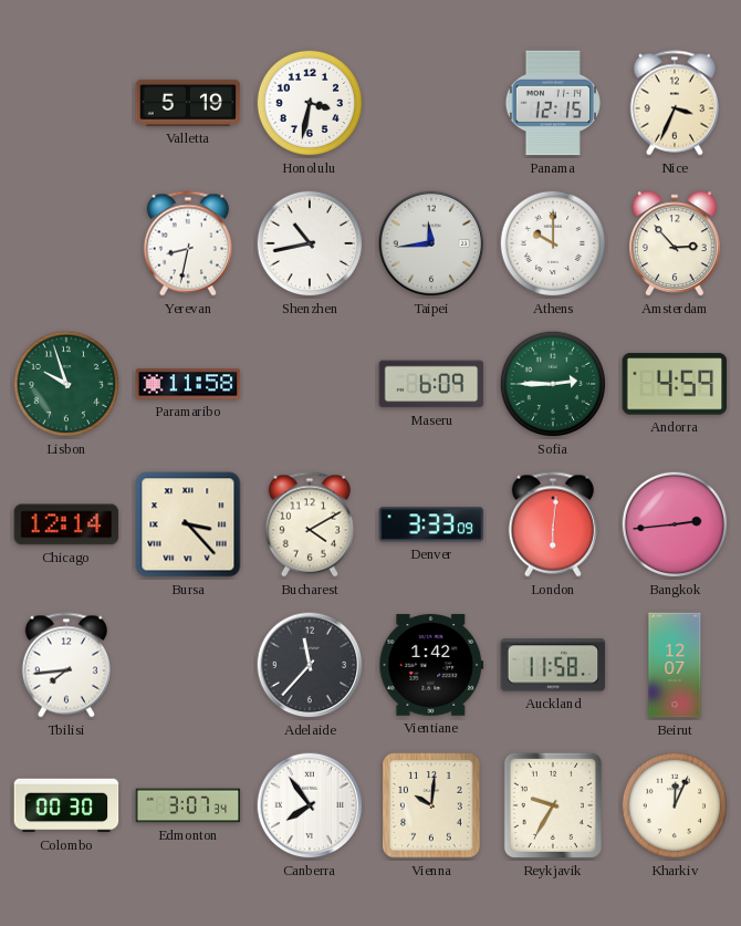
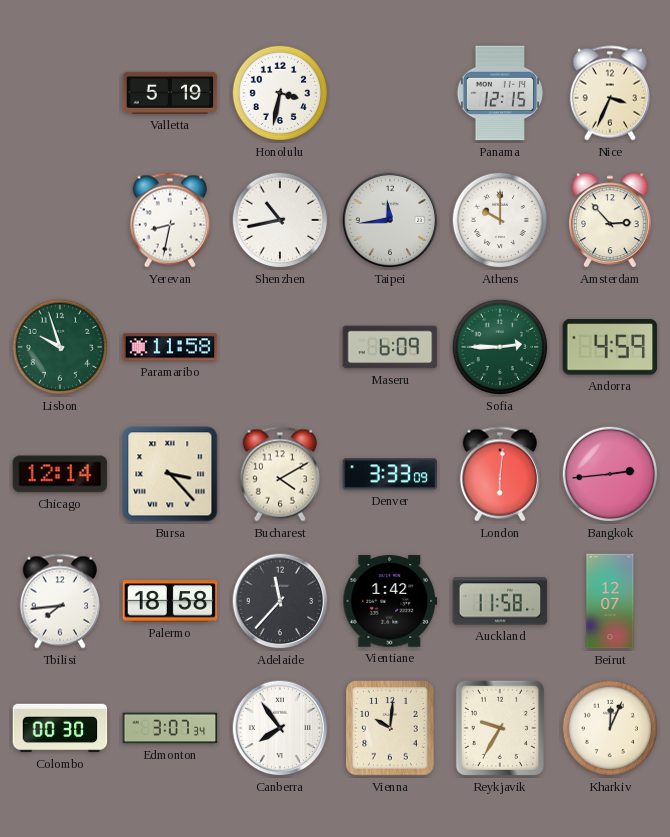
Palermo: none -> 18:58
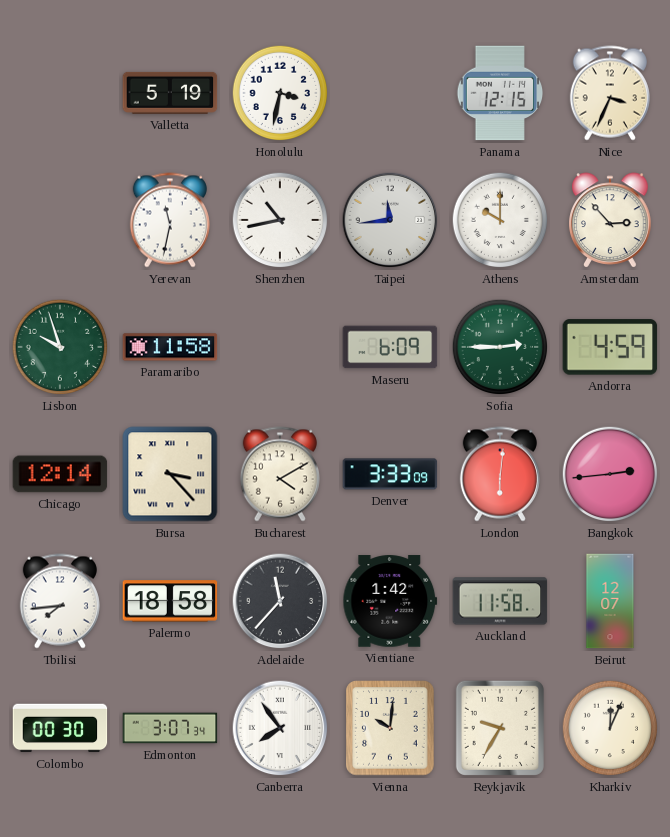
Yerevan: 8:32 -> 11:32
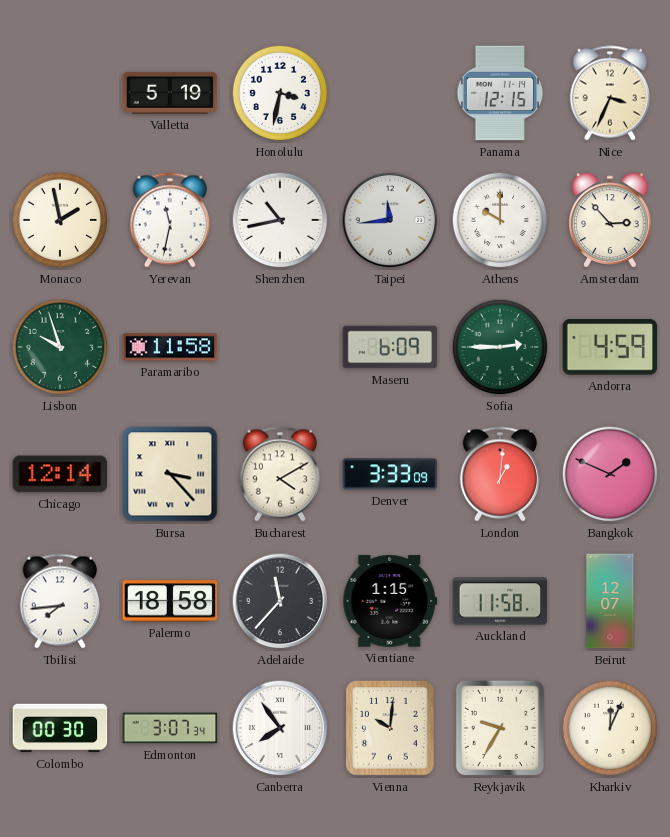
Monaco: none -> 1:58
London: 6:01 -> 1:01
Bangkok: 2:44 -> 1:49
Vientiane: 1:42 -> 1:15
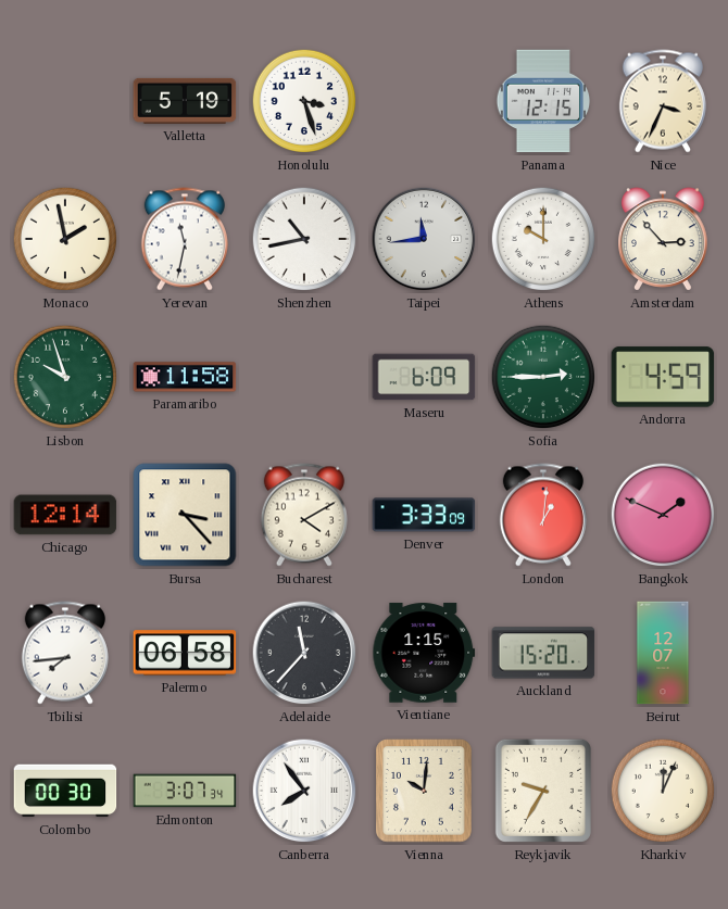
Honolulu: 3:32 -> 3:27
Palermo: 18:58 -> 06:58
Auckland: 11:58 -> 15:20
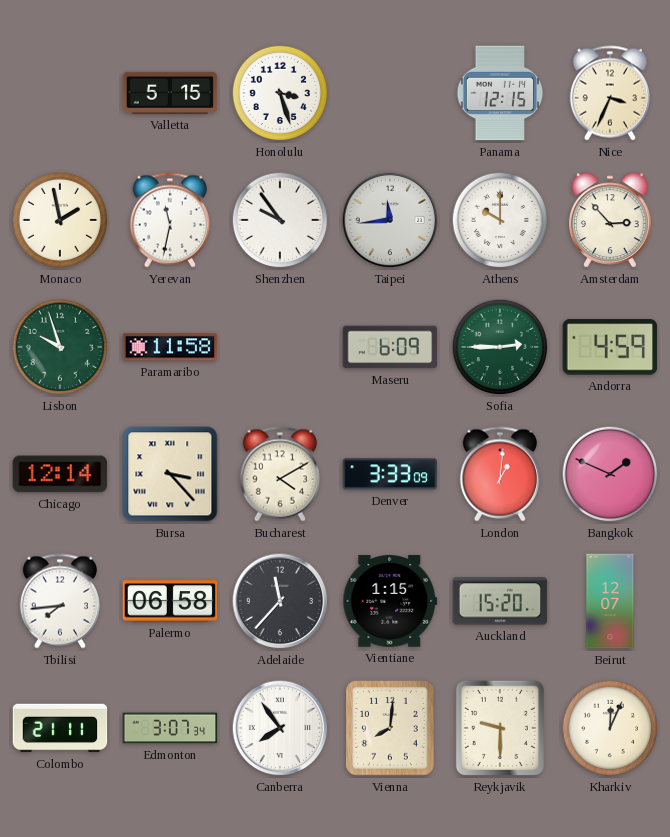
Valletta: 5:19 -> 5:15
Shenzhen: 10:43 -> 9:54
Colombo: 00:30 -> 21:11
Vienna: 10:01 -> 8:01
Reykjavik: 9:35 -> 9:30
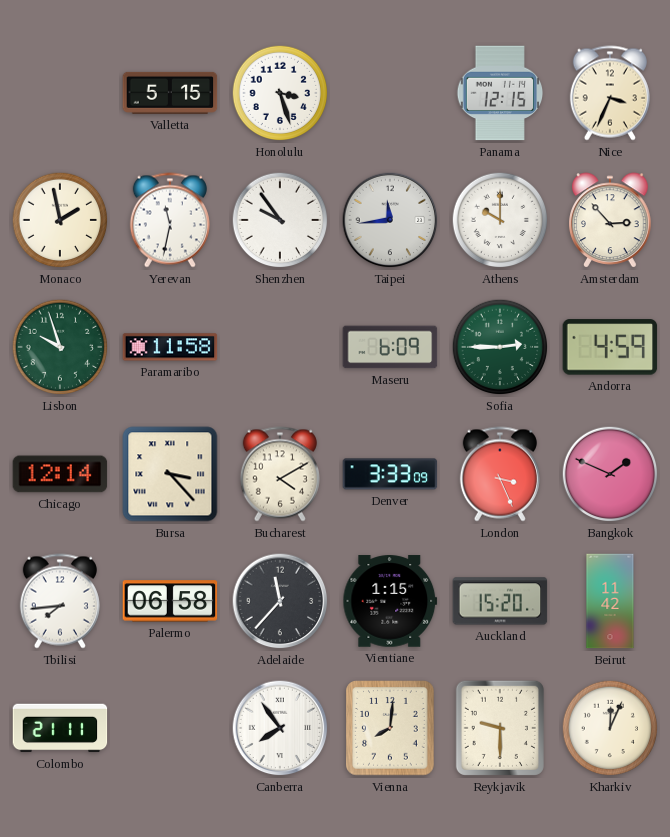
London: 1:01 -> 3:26
Beirut: 12:07 -> 11:42
Edmonton: 3:07 -> none
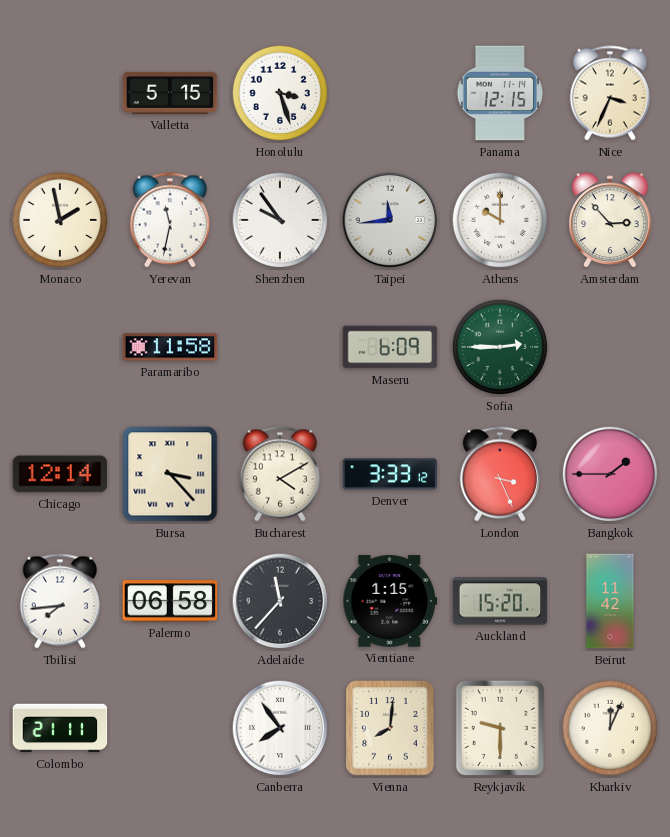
Lisbon: 9:57 -> none
Andorra: 4:59 -> none
Denver: 3:33:09 -> 3:33:12
Bangkok: 1:49 -> 1:45
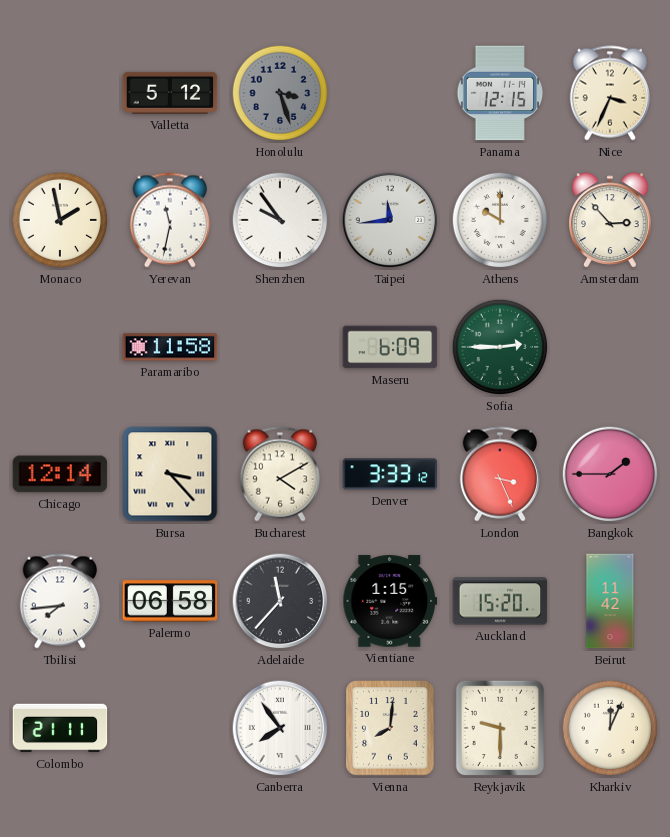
Valletta: 5:15 -> 5:12
Honolulu dial: white -> grey
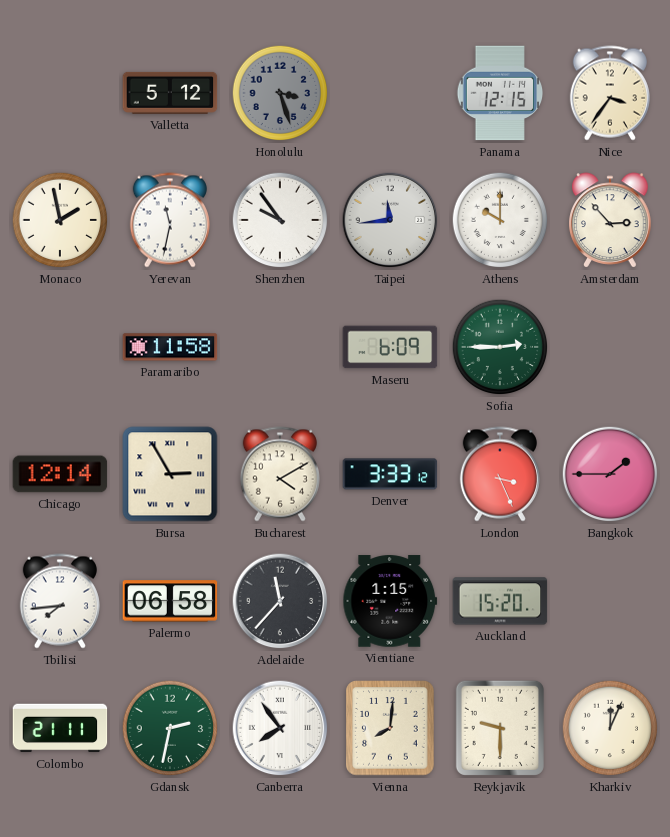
Nice: 3:34 -> 3:36
Bursa: 3:23 -> 2:55
Beirut: 11:42 -> none
Gdansk: none -> 2:32
